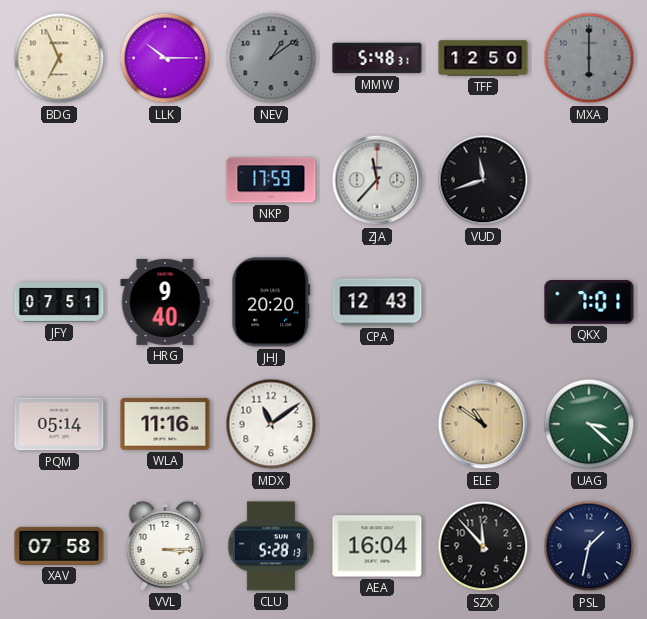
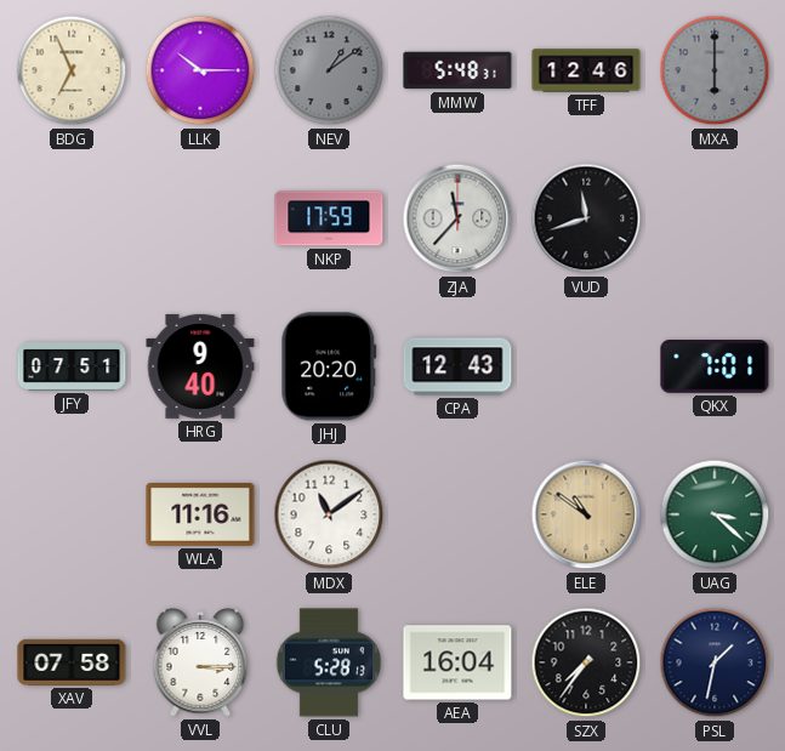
TFF: 12:50 -> 12:46
PQM: 05:14 -> none
SZX: 11:53 -> 7:36
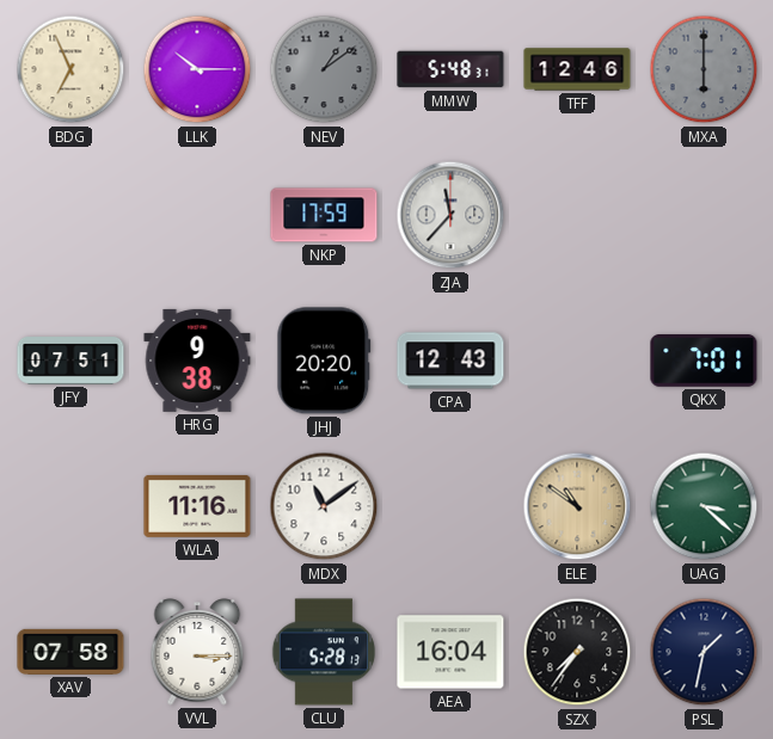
VUD: 11:42 -> none
HRG: 9:40 -> 9:38
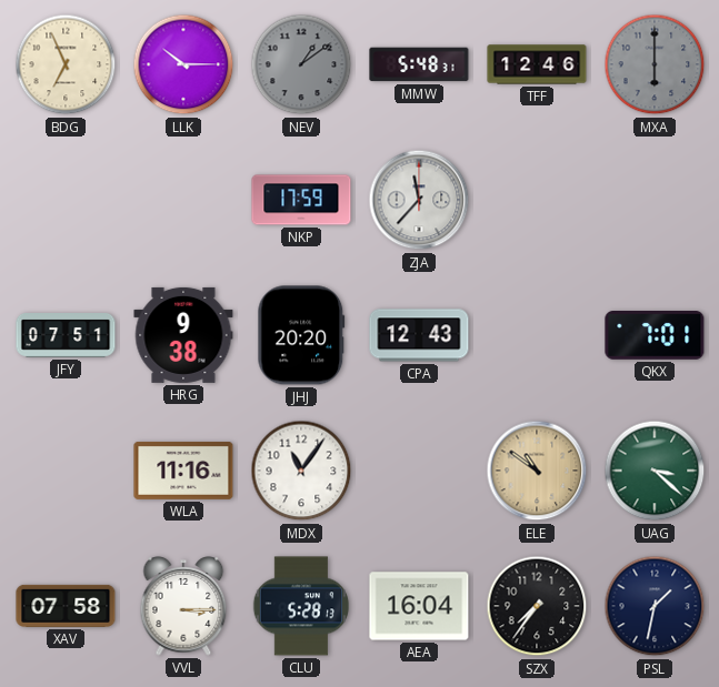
MDX: 11:09 -> 11:06
